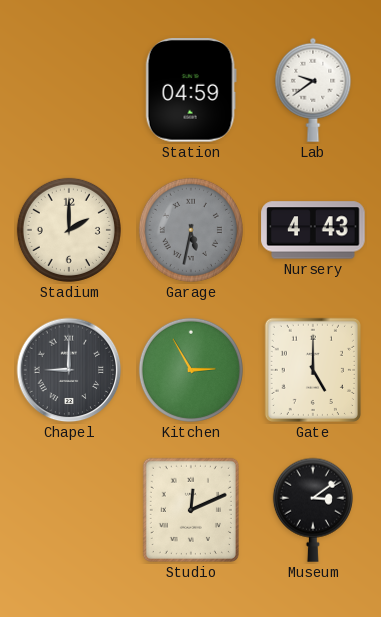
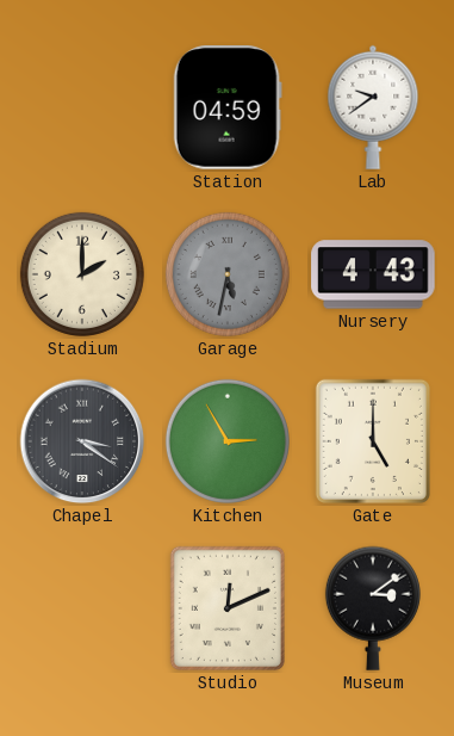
Chapel: 9:00 -> 3:21
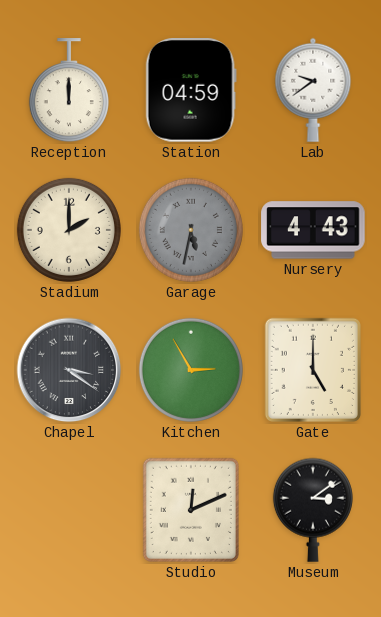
Reception: none -> 12:00
